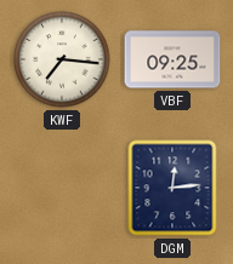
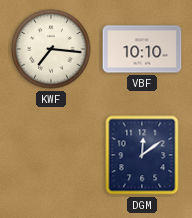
VBF: 09:25 -> 10:10
DGM: 12:14 -> 12:09
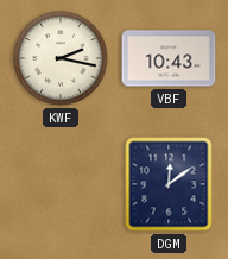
KWF: 7:16 -> 2:17
VBF: 10:10 -> 10:43
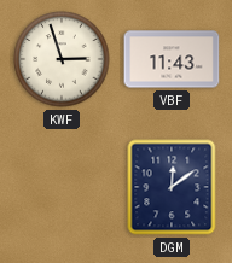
KWF: 2:17 -> 2:57
VBF: 10:43 -> 11:43
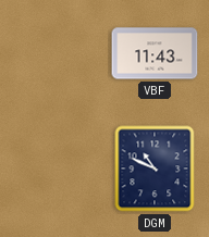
KWF: 2:57 -> none
DGM: 12:09 -> 10:49
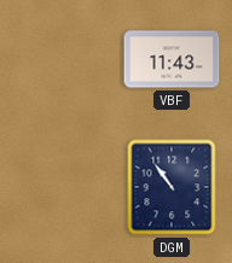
DGM: 10:49 -> 10:54
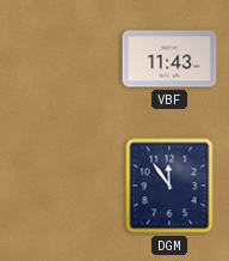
DGM: 10:54 -> 11:54
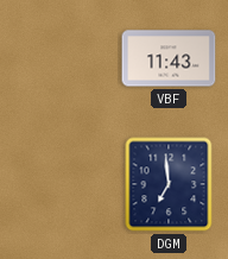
DGM: 11:54 -> 6:59
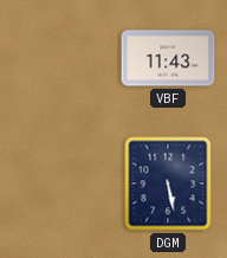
DGM: 6:59 -> 5:28
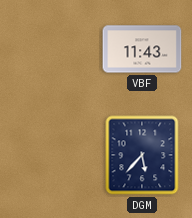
DGM: 5:28 -> 5:37
